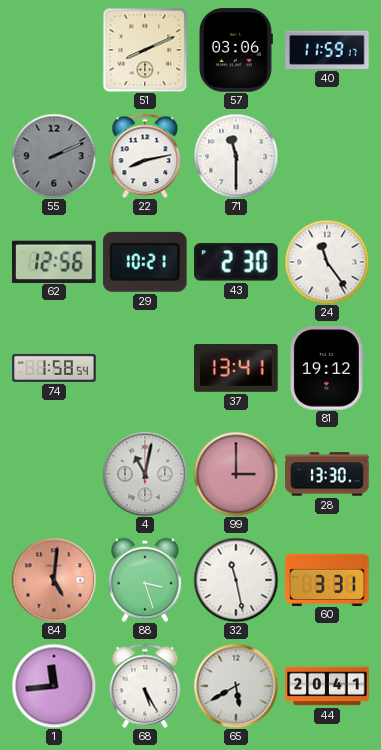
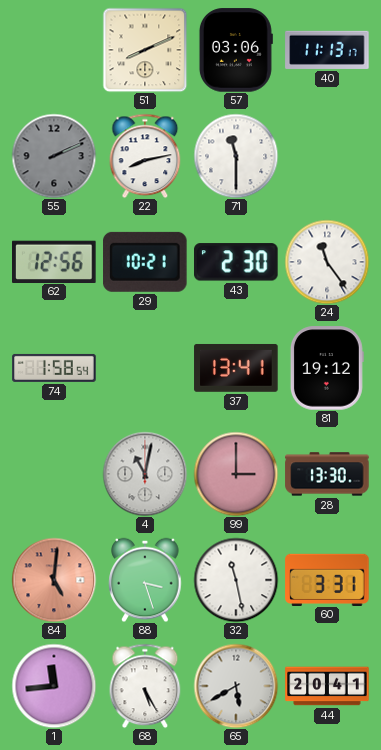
40: 11:59 -> 11:13
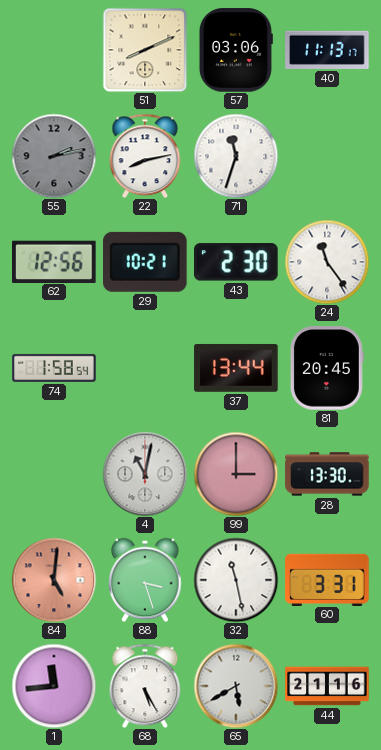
55: 2:11 -> 2:13
71: 11:30 -> 11:33
37: 13:41 -> 13:44
81: 19:12 -> 20:45
44: 20:41 -> 21:16
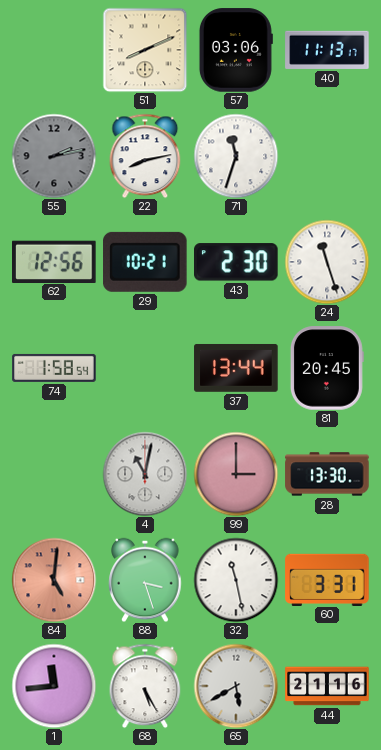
24: 11:24 -> 11:27
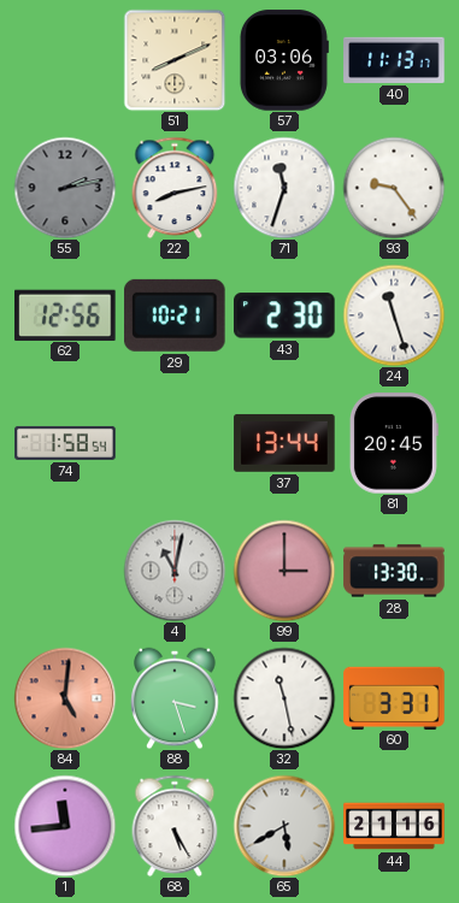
93: none -> 9:24
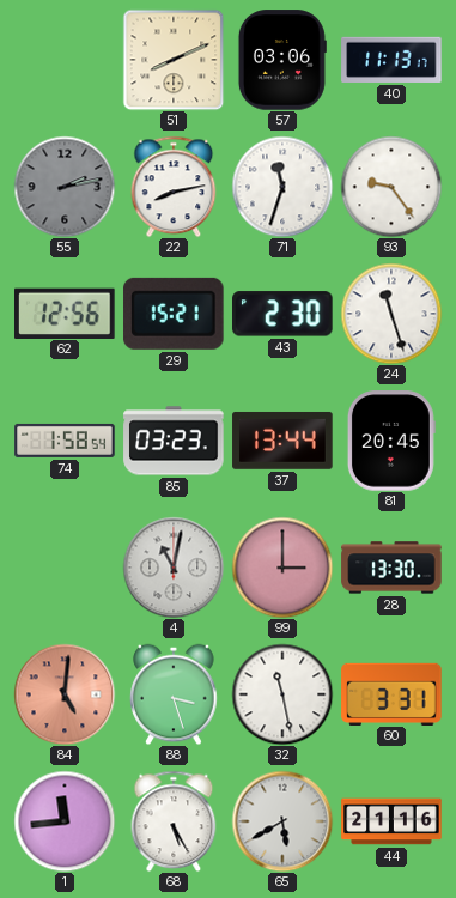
29: 10:21 -> 15:21
85: none -> 03:23
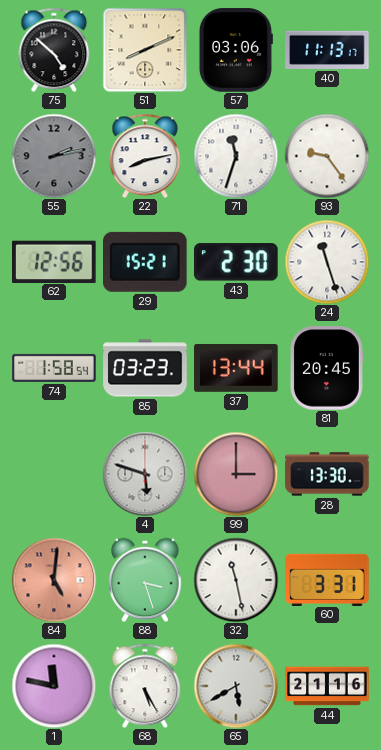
75: none -> 4:52
4: 11:02 -> 5:48
1: 11:44 -> 11:47
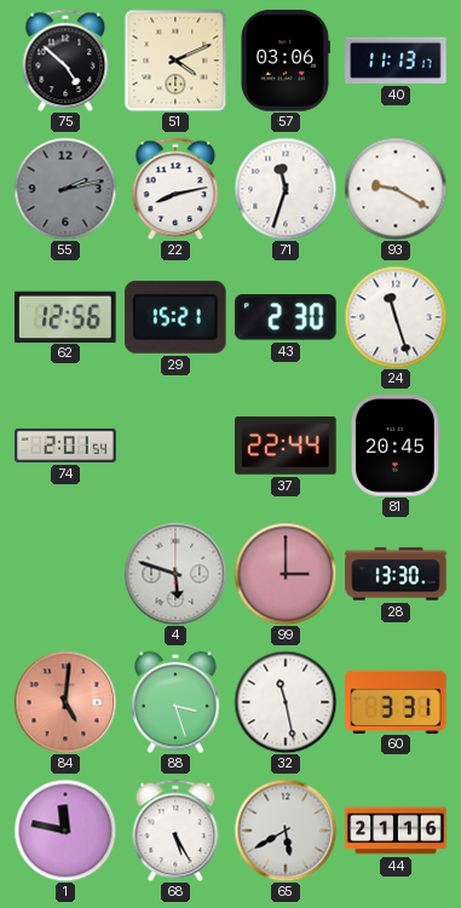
51: 8:11 -> 4:11
93: 9:24 -> 9:20
74: 1:58 -> 2:01
85: 03:23 -> none
37: 13:44 -> 22:44
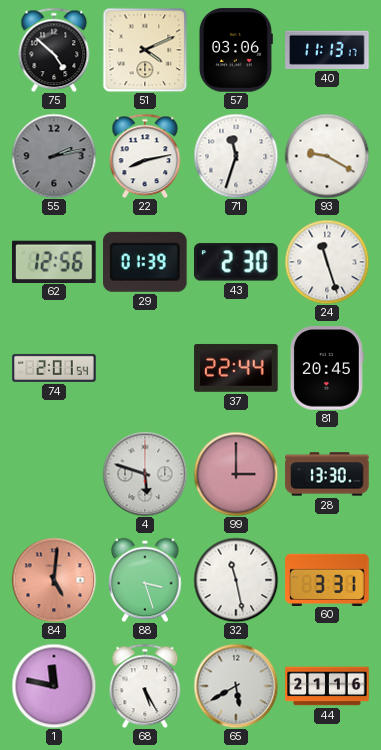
29: 15:21 -> 01:39
